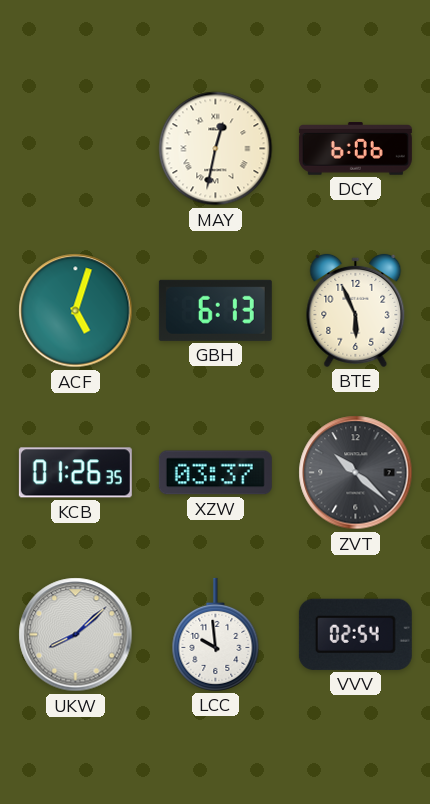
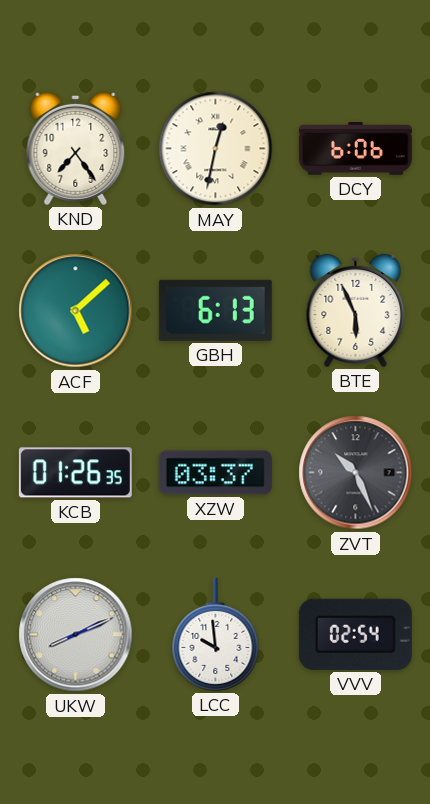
KND: none -> 7:24
ACF: 5:03 -> 5:08
ZVT: 10:22 -> 10:26
UKW: 8:08 -> 8:11
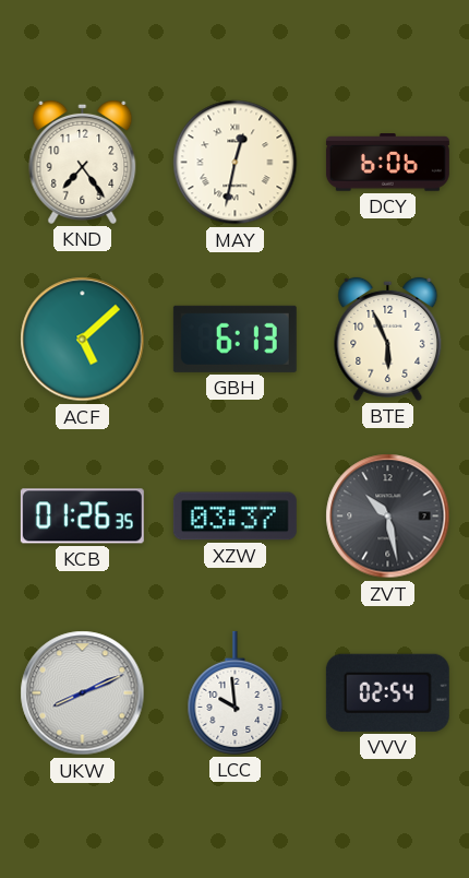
ZVT: 10:26 -> 10:28
